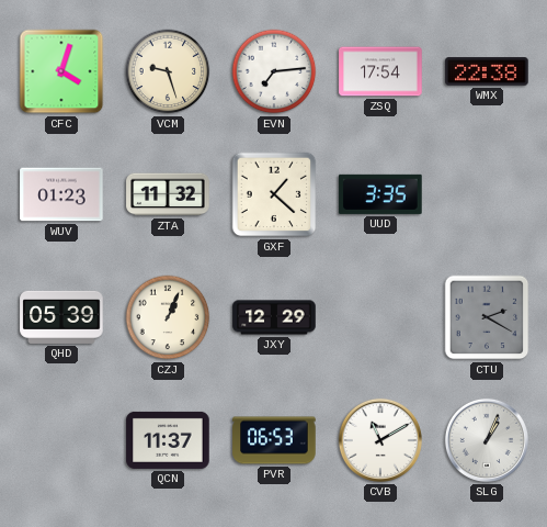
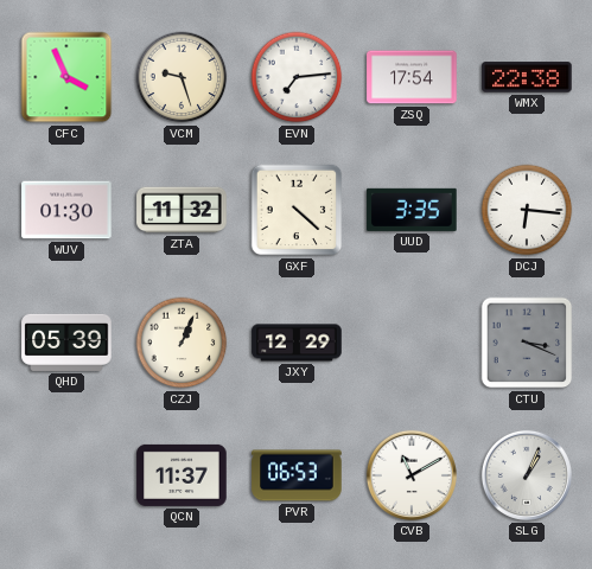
CFC: 4:03 -> 3:56
WUV: 01:23 -> 01:30
GXF: 1:22 -> 4:22
DCJ: none -> 6:16
CTU: 2:20 -> 3:19
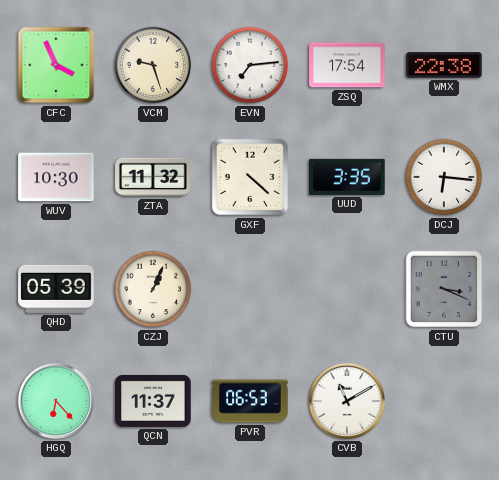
WUV: 01:30 -> 10:30
JXY: 12:29 -> none
HGQ: none -> 6:23
SLG: 1:04 -> none
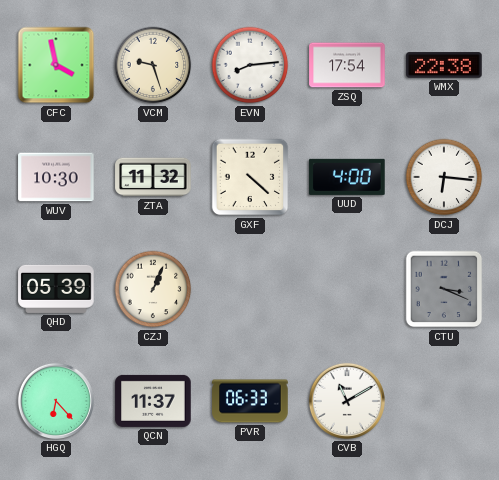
CFC: 3:56 -> 3:58
EVN: 7:14 -> 8:14
UUD: 3:35 -> 4:00
PVR: 06:53 -> 06:33
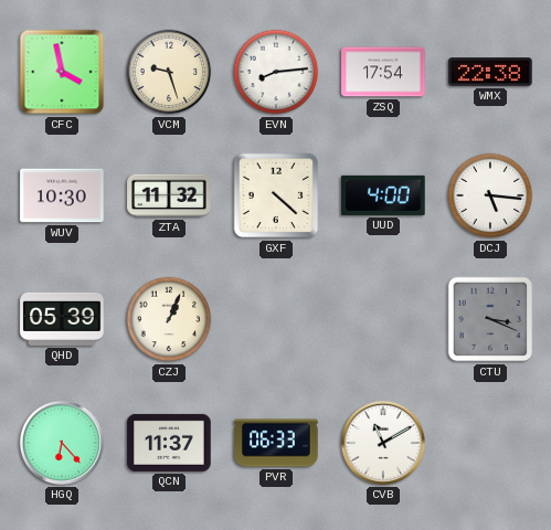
DCJ: 6:16 -> 5:16
